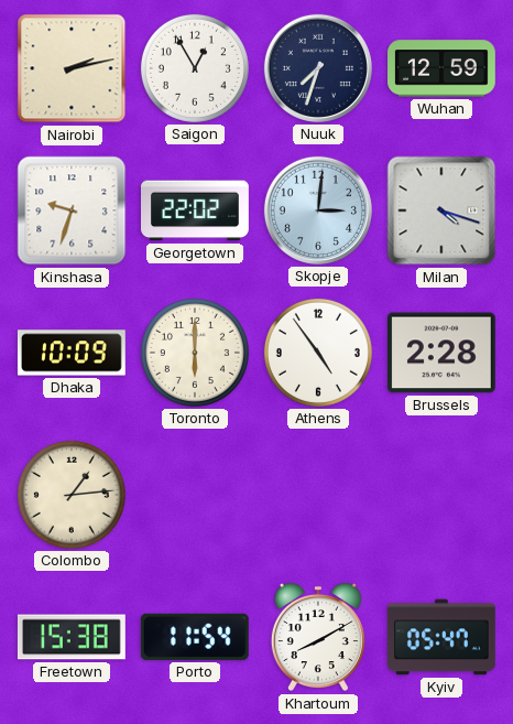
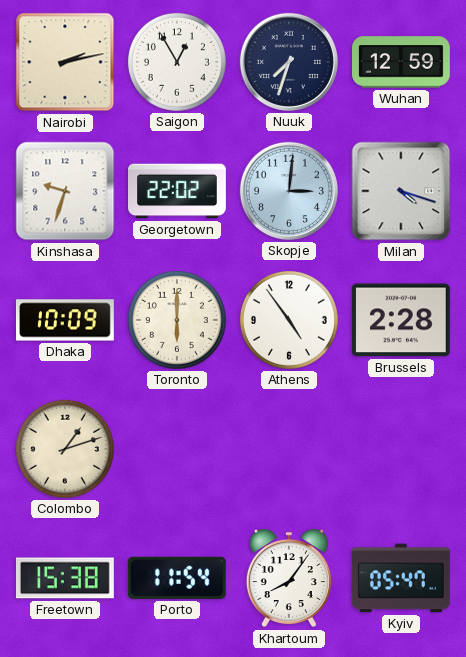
Colombo: 1:14 -> 1:12
Khartoum: 8:10 -> 8:06
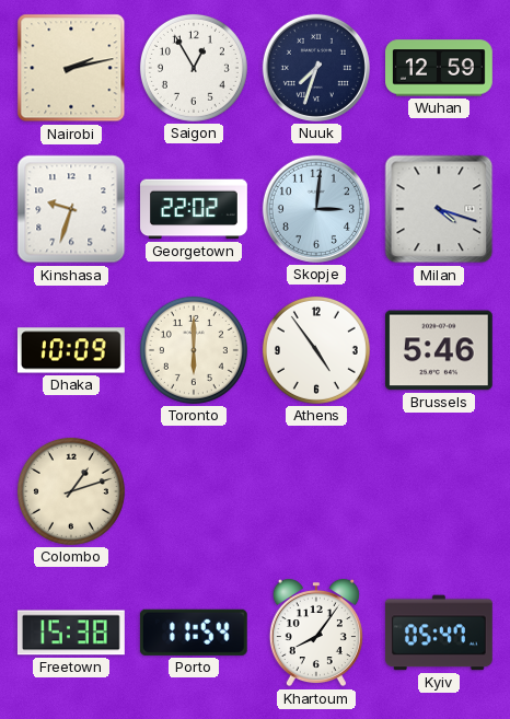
Brussels: 2:28 -> 5:46
